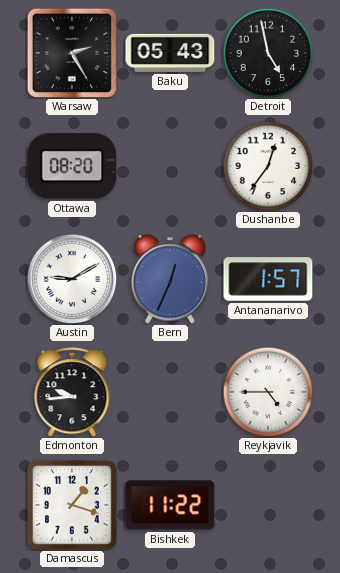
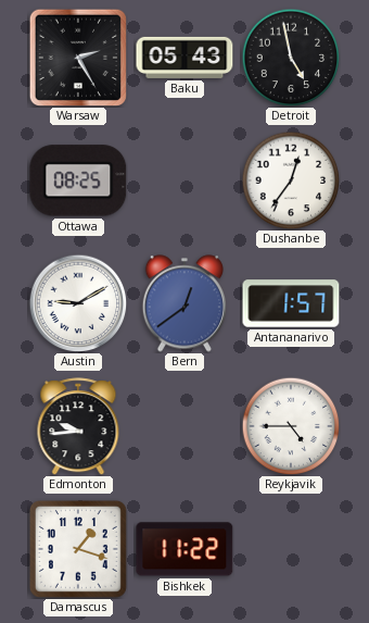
Ottawa: 08:20 -> 08:25
Bern: 12:34 -> 12:39
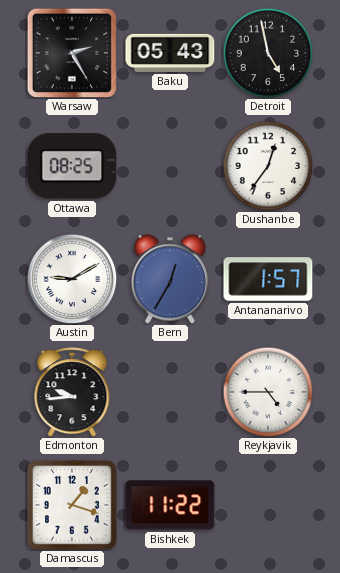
Bern: 12:39 -> 12:35
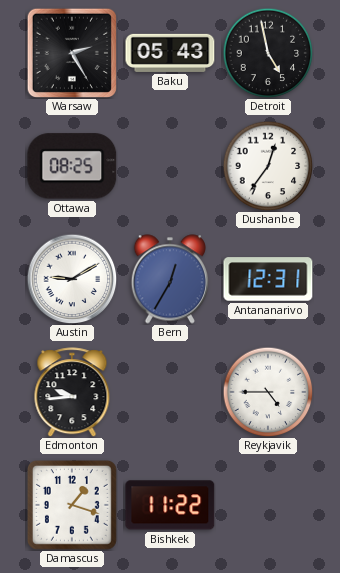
Antananarivo: 1:57 -> 12:31
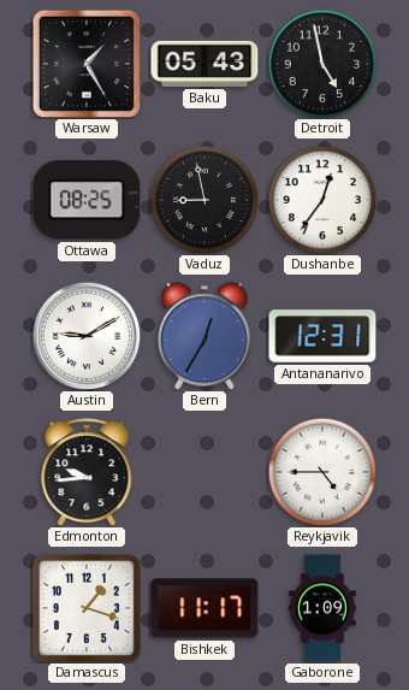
Warsaw: 2:25 -> 1:25
Vaduz: none -> 8:58
Bishkek: 11:22 -> 11:17
Gaborone: none -> 1:09
